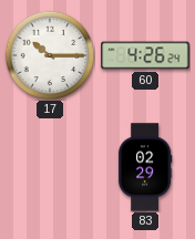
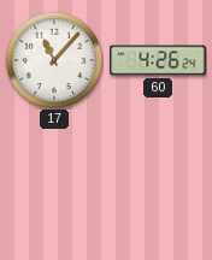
17: 10:15 -> 11:07
83: 02:29 -> none
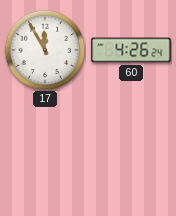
17: 11:07 -> 11:55
